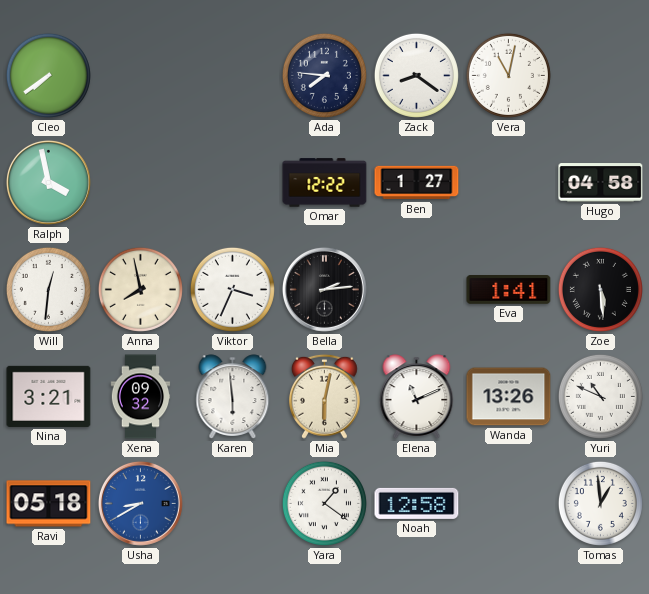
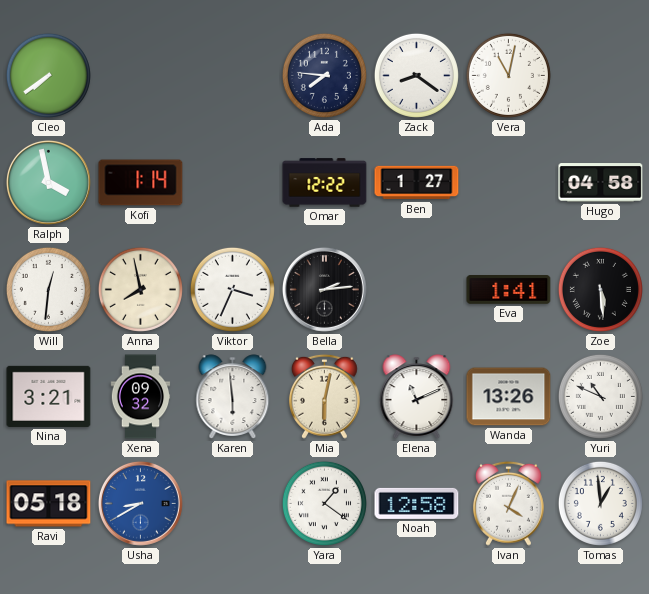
Kofi: none -> 1:14
Ivan: none -> 4:04
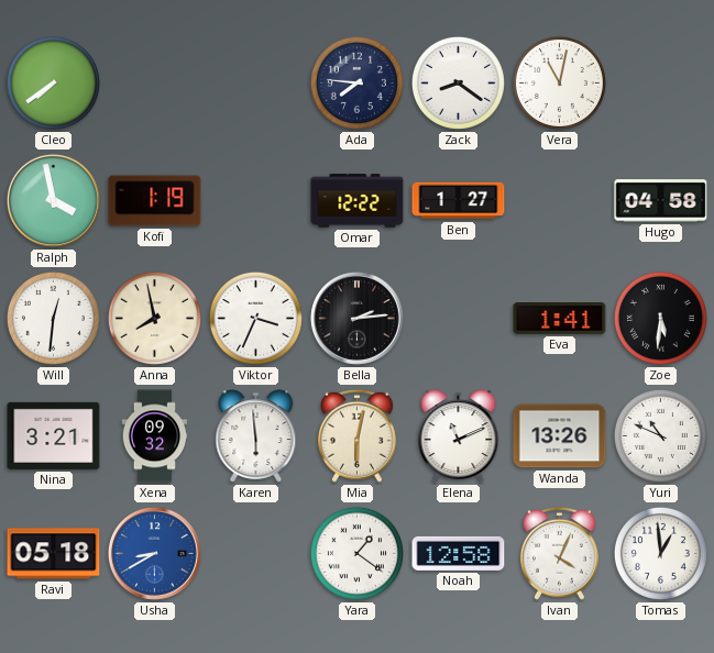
Kofi: 1:14 -> 1:19
Zoe: 5:29 -> 5:31
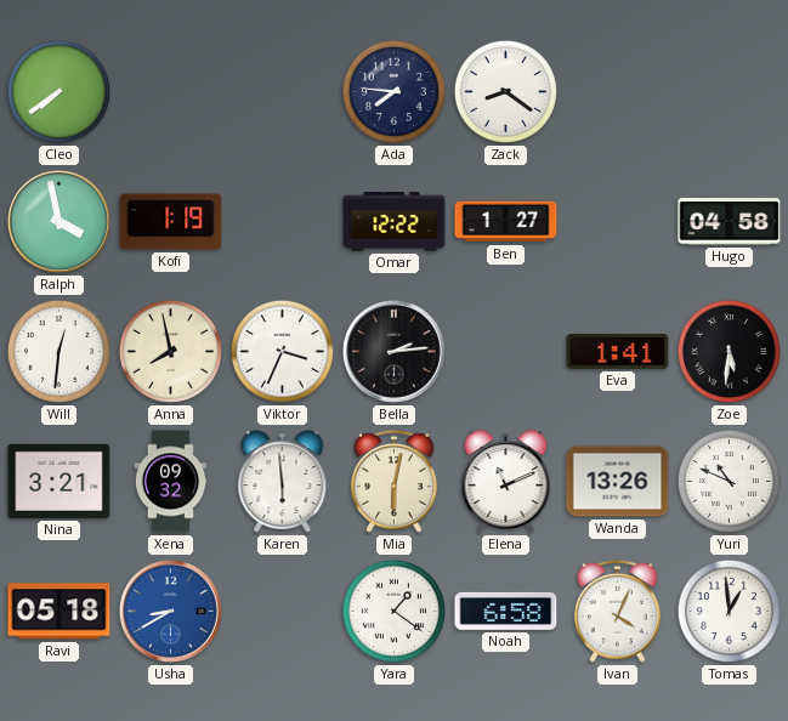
Vera: 11:02 -> none
Noah: 12:58 -> 6:58
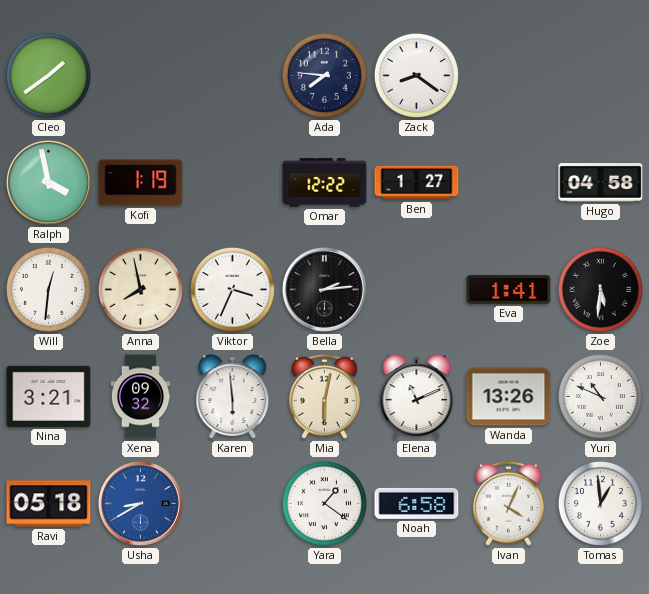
Cleo: 7:39 -> 1:39
